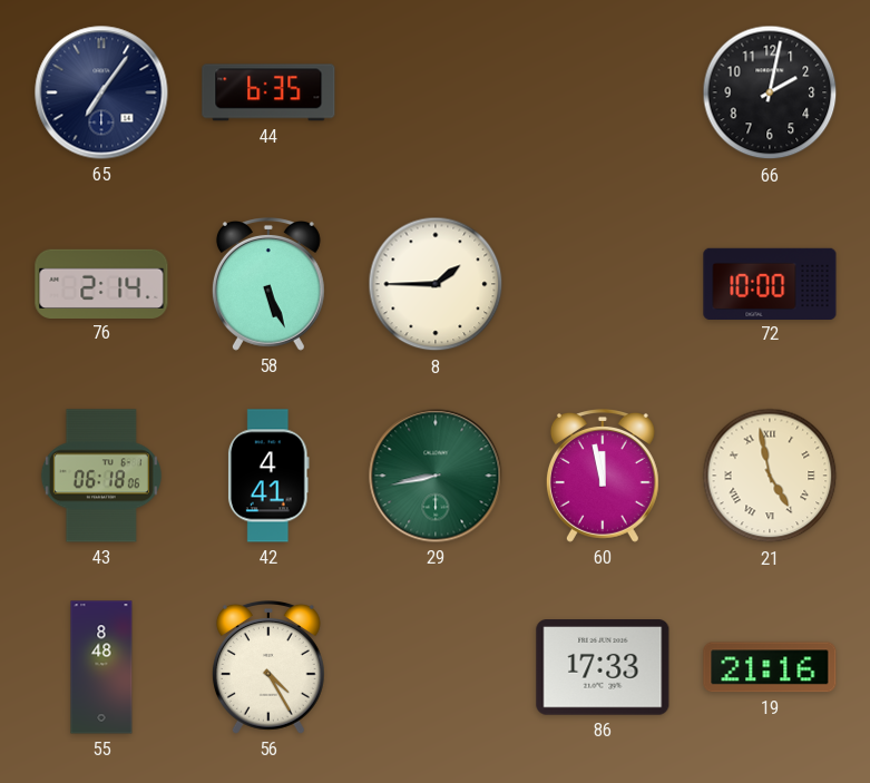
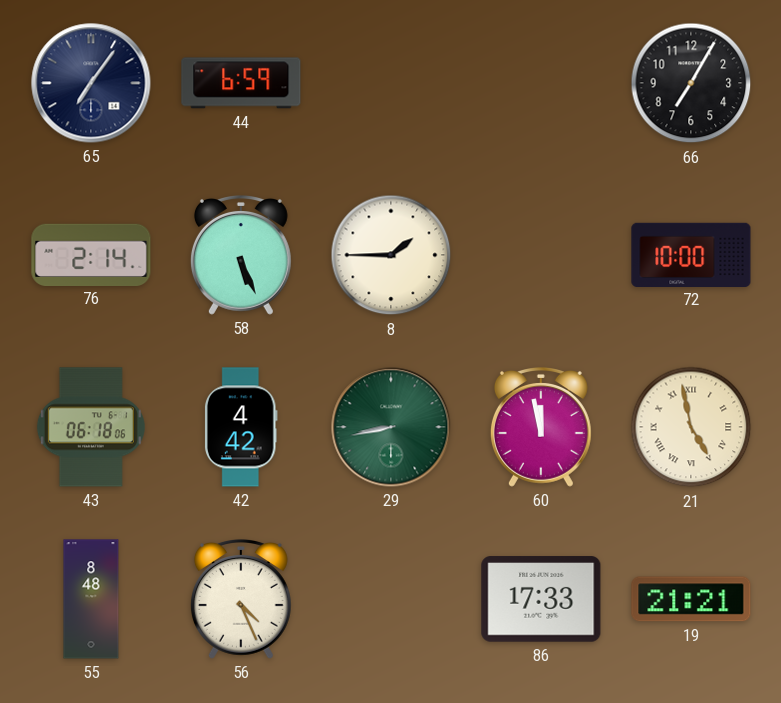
44: 6:35 -> 6:59
66: 2:02 -> 7:05
42: 4:41 -> 4:42
56: 4:25 -> 4:26
19: 21:16 -> 21:21
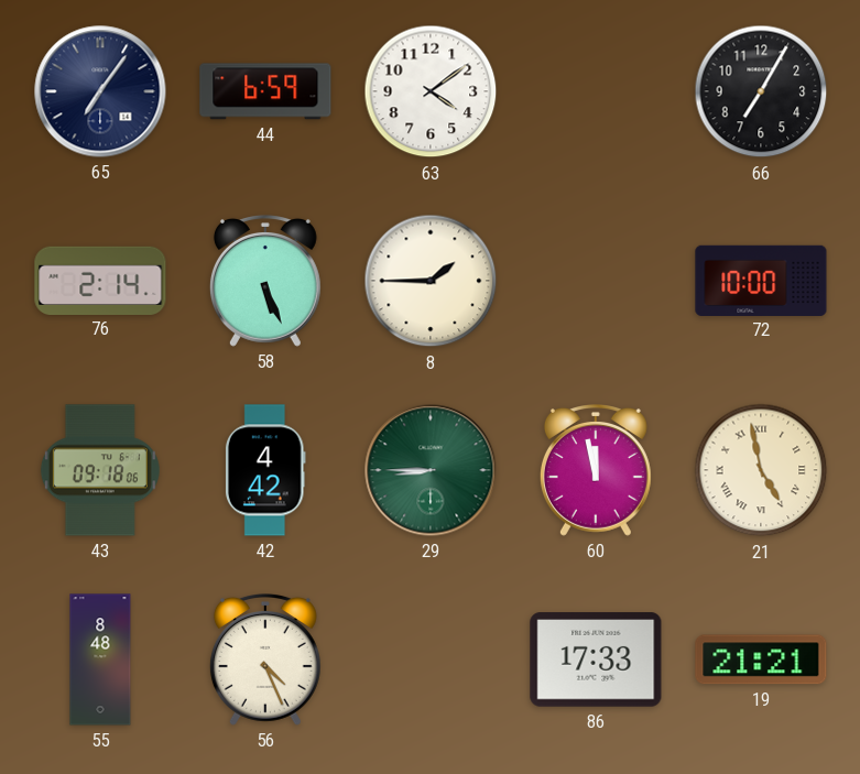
63: none -> 4:09
43: 06:18 -> 09:18
29: 8:43 -> 8:45
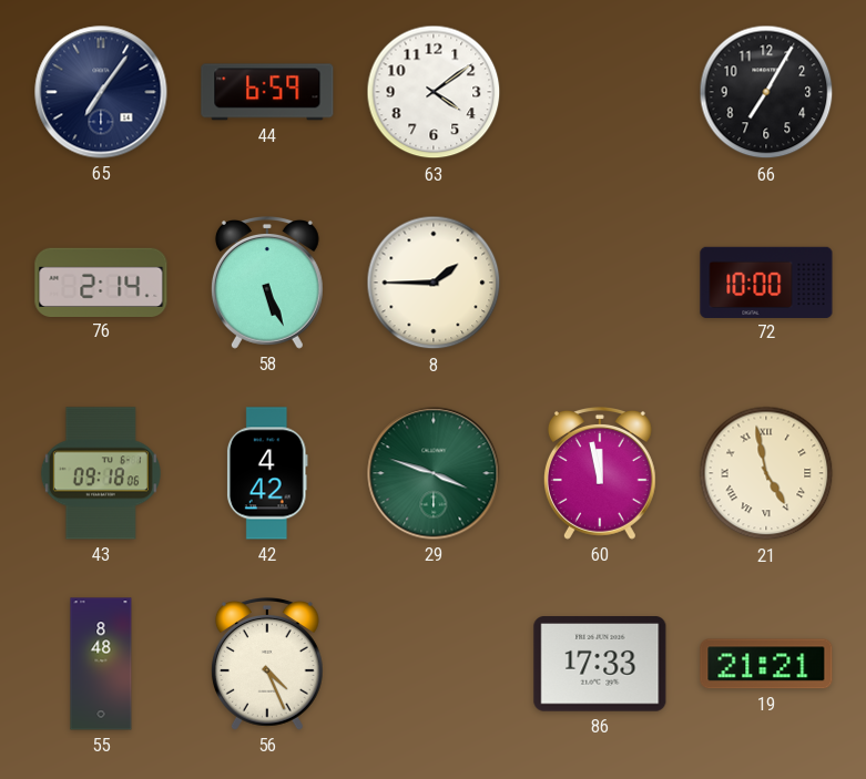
29: 8:45 -> 3:48
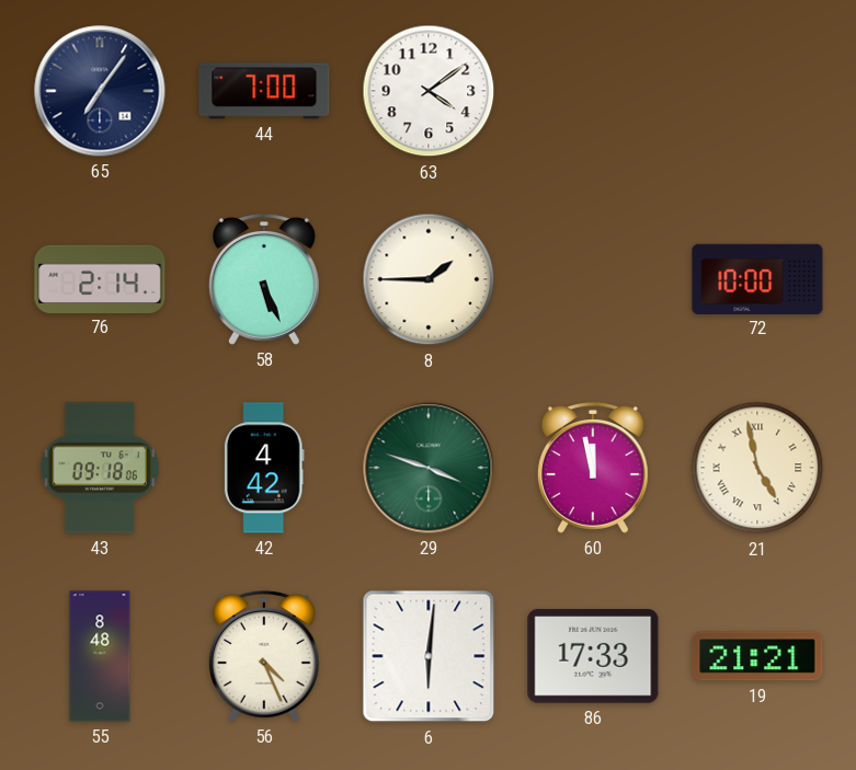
44: 6:59 -> 7:00
66: 7:05 -> none
6: none -> 6:01
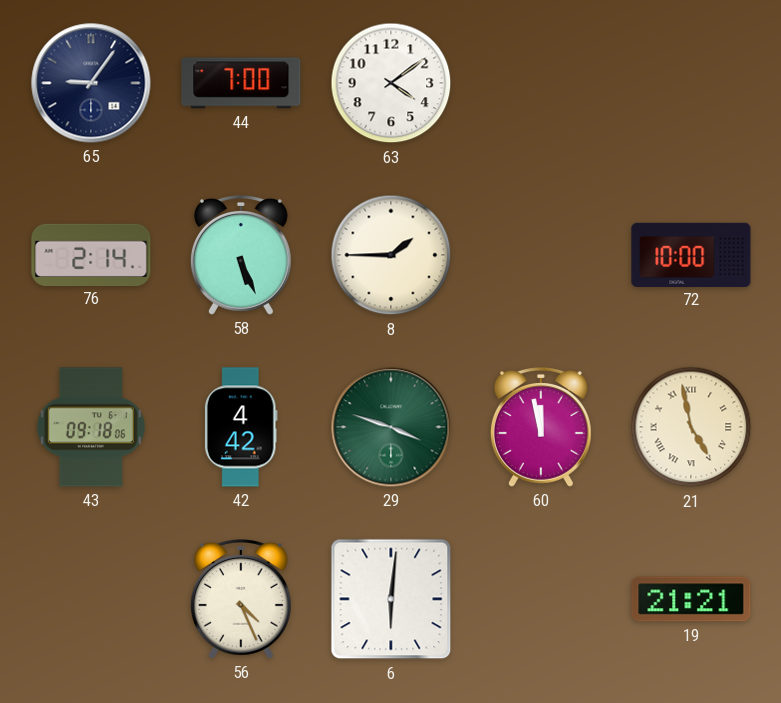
65: 7:06 -> 9:06
55: 8:48 -> none
86: 17:33 -> none
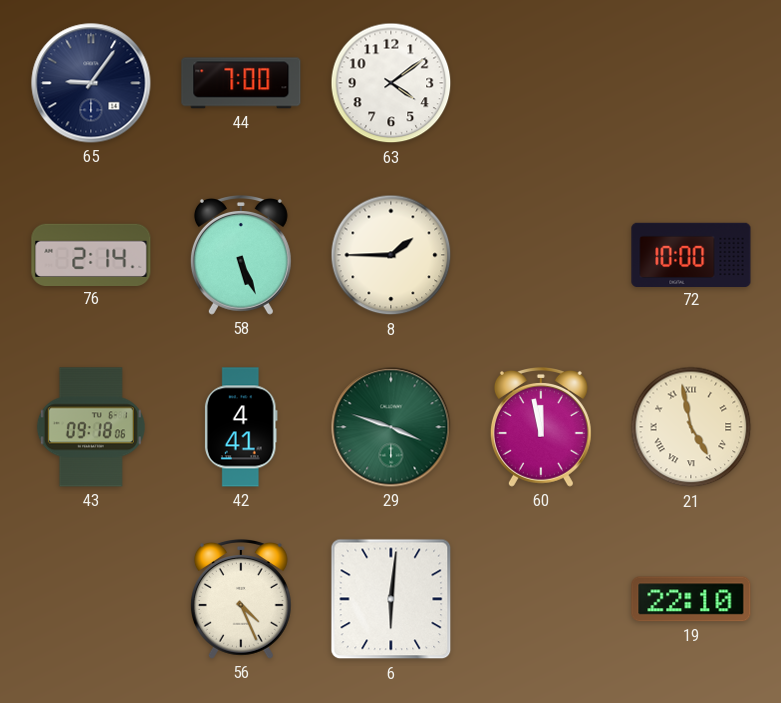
42: 4:42 -> 4:41
19: 21:21 -> 22:10
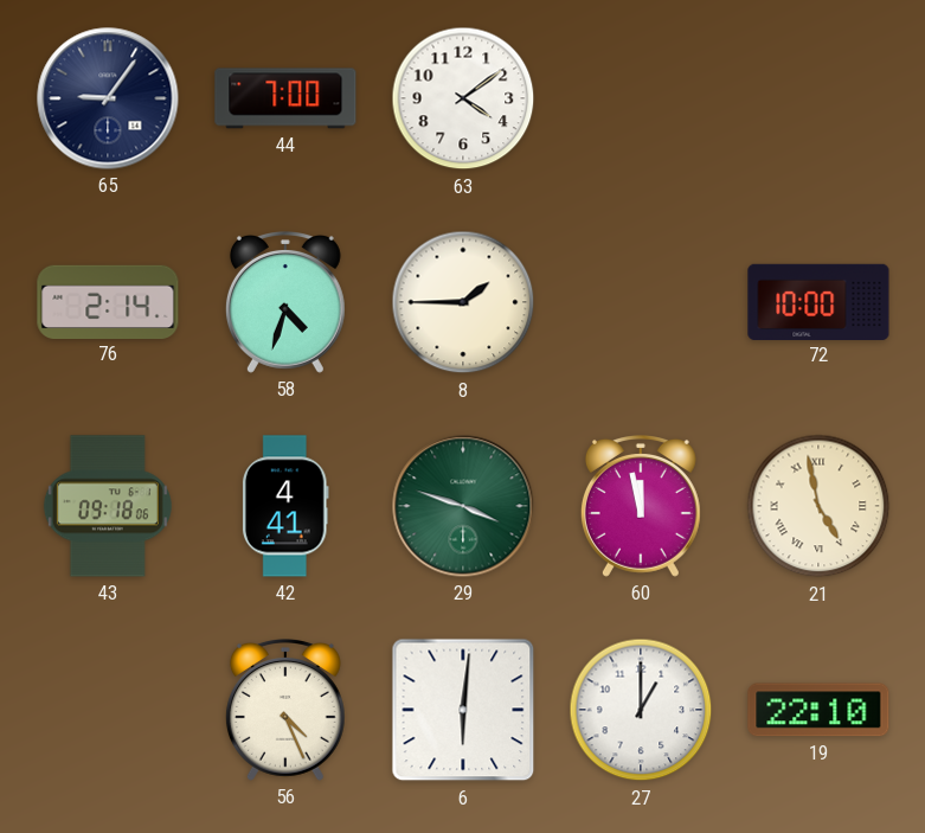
58: 5:26 -> 4:33
27: none -> 1:00
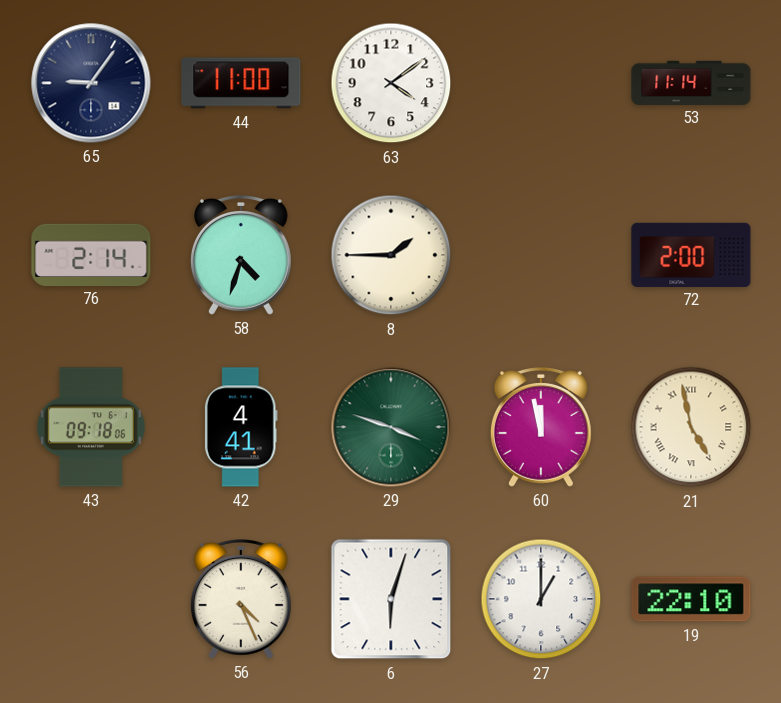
44: 7:00 -> 11:00
53: none -> 11:14
72: 10:00 -> 2:00
6: 6:01 -> 6:03
